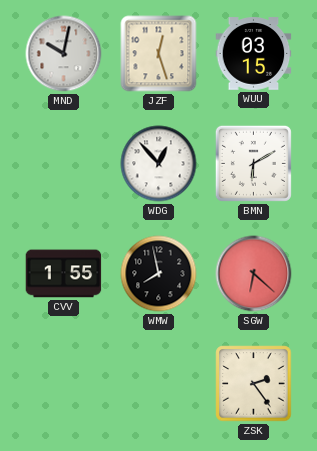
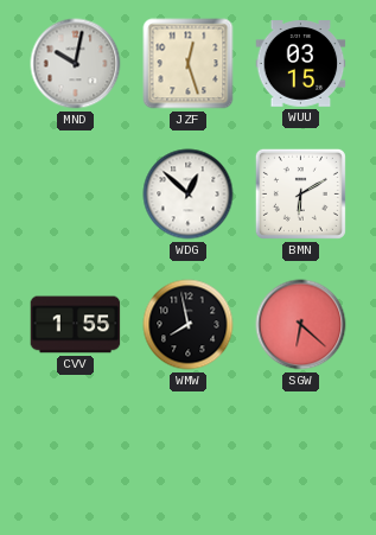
WDG: 12:53 -> 12:52
ZSK: 2:24 -> none
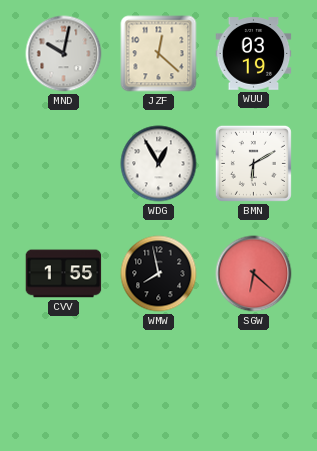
JZF: 12:27 -> 12:22
WUU: 03:15 -> 03:19
WDG: 12:52 -> 12:55
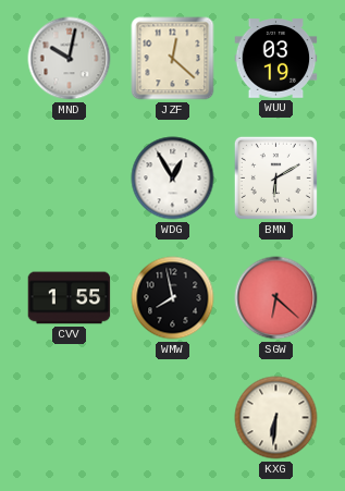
KXG: none -> 6:31
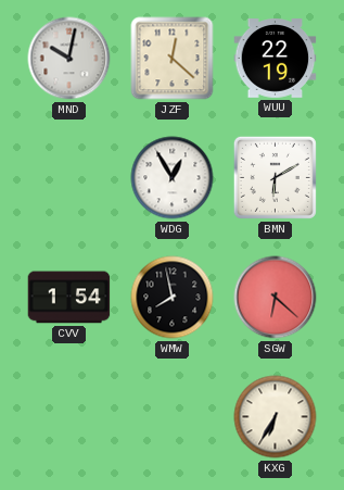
WUU: 03:19 -> 22:19
CVV: 1:55 -> 1:54
KXG: 6:31 -> 6:35
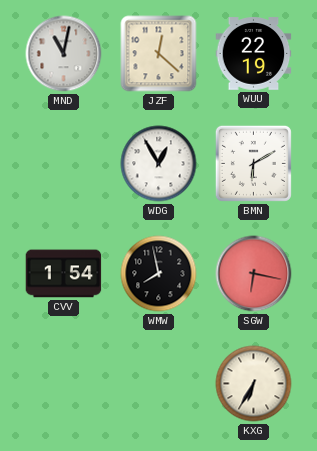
MND: 10:02 -> 11:02
SGW: 6:22 -> 6:17
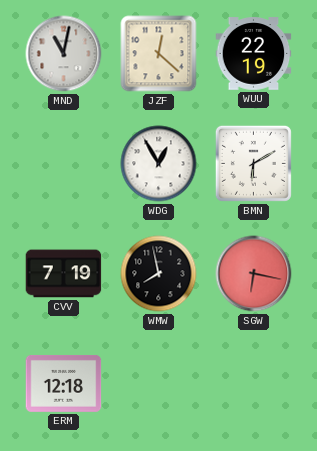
CVV: 1:54 -> 7:19
ERM: none -> 12:18
KXG: 6:35 -> none
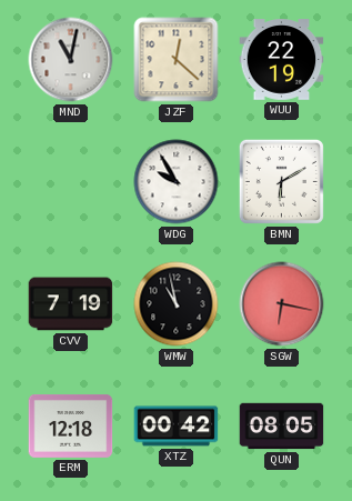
WDG: 12:55 -> 9:55
WMW: 7:58 -> 10:58
XTZ: none -> 00:42
QUN: none -> 08:05
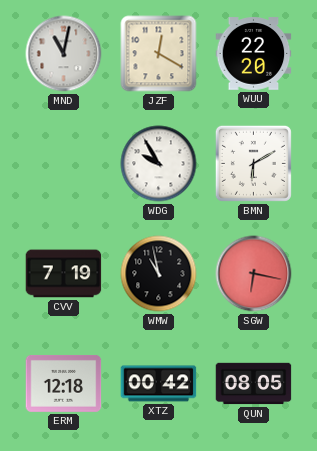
JZF: 12:22 -> 12:20
WUU: 22:19 -> 22:20
